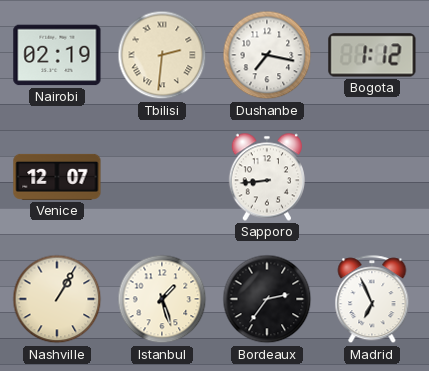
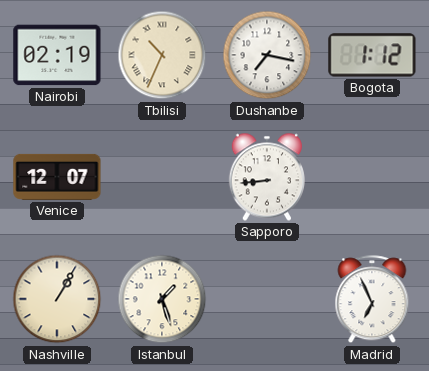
Tbilisi: 2:31 -> 10:34
Bordeaux: 2:36 -> none
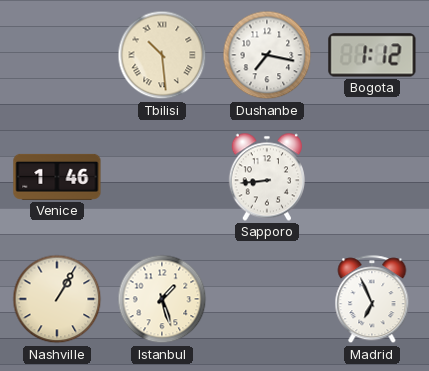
Nairobi: 02:19 -> none
Tbilisi: 10:34 -> 10:29
Venice: 12:07 -> 1:46
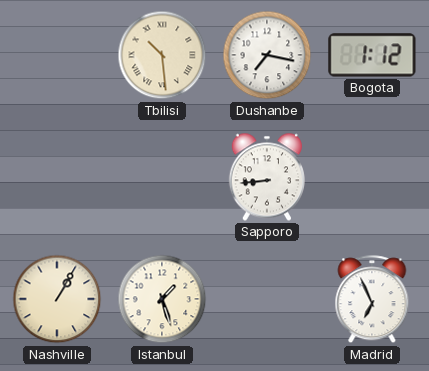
Venice: 1:46 -> none
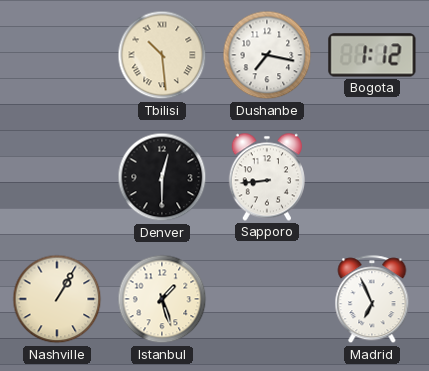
Denver: none -> 12:30
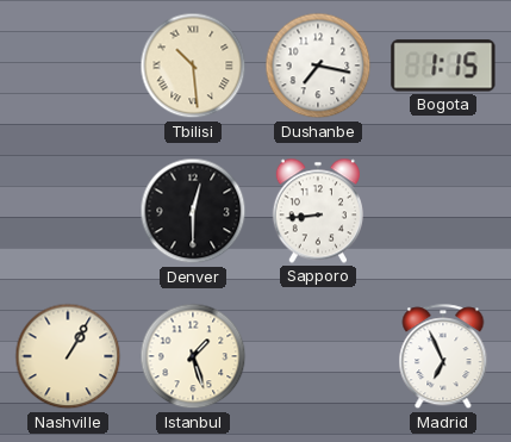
Bogota: 1:12 -> 1:15
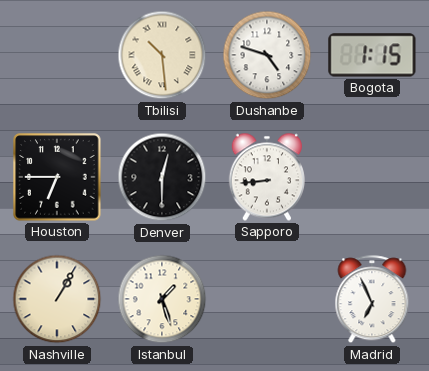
Dushanbe: 7:17 -> 4:48
Houston: none -> 6:45
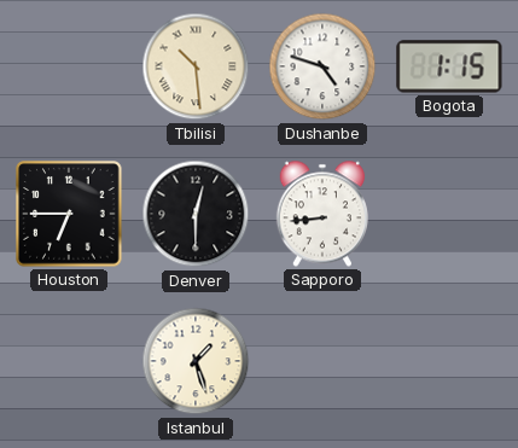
Nashville: 1:05 -> none
Madrid: 6:56 -> none
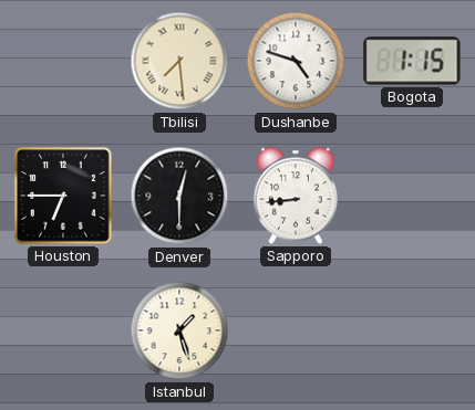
Tbilisi: 10:29 -> 7:29
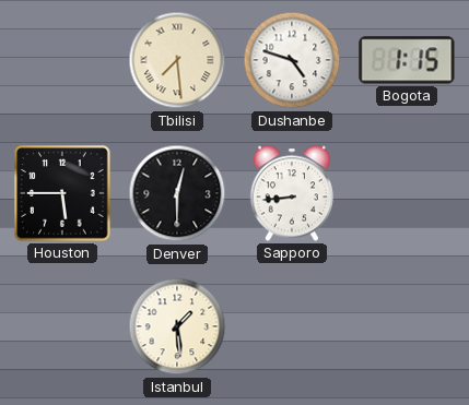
Houston: 6:45 -> 5:45
Istanbul: 1:27 -> 1:29
